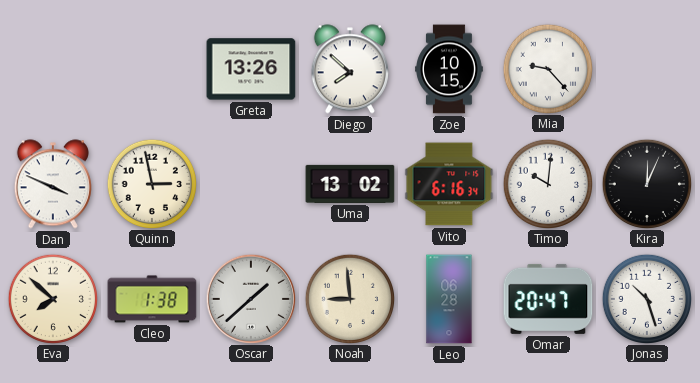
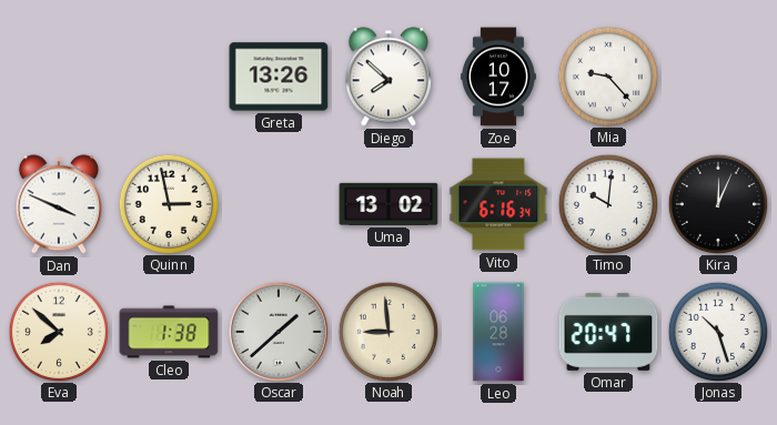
Zoe: 10:15 -> 10:17
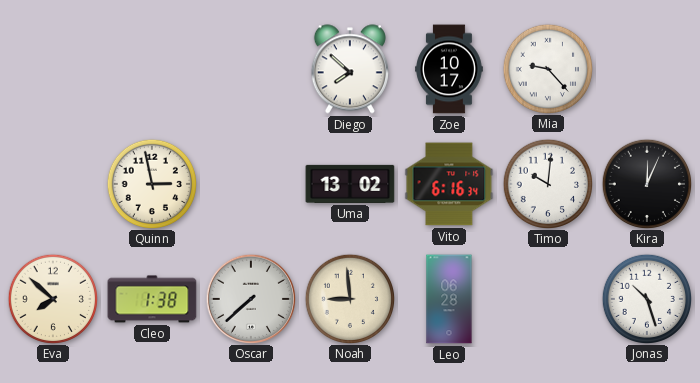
Greta: 13:26 -> none
Dan: 3:49 -> none
Oscar: 1:38 -> 7:38
Omar: 20:47 -> none
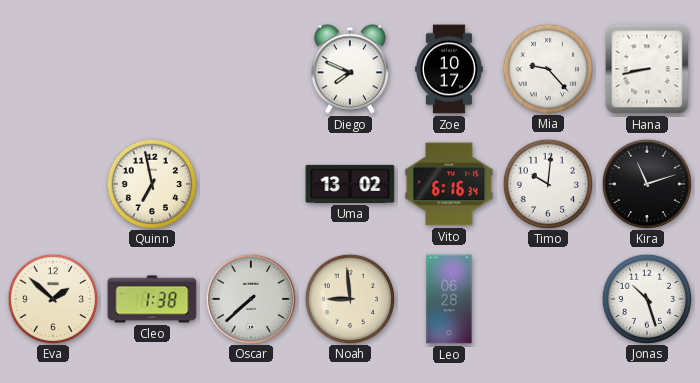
Diego: 7:52 -> 7:49
Hana: none -> 8:43
Quinn: 2:58 -> 6:58
Kira: 12:04 -> 11:12
Eva: 7:52 -> 1:52
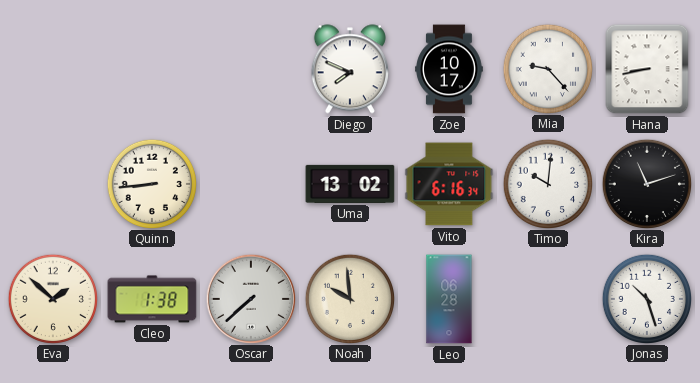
Quinn: 6:58 -> 8:44
Noah: 8:59 -> 9:59
